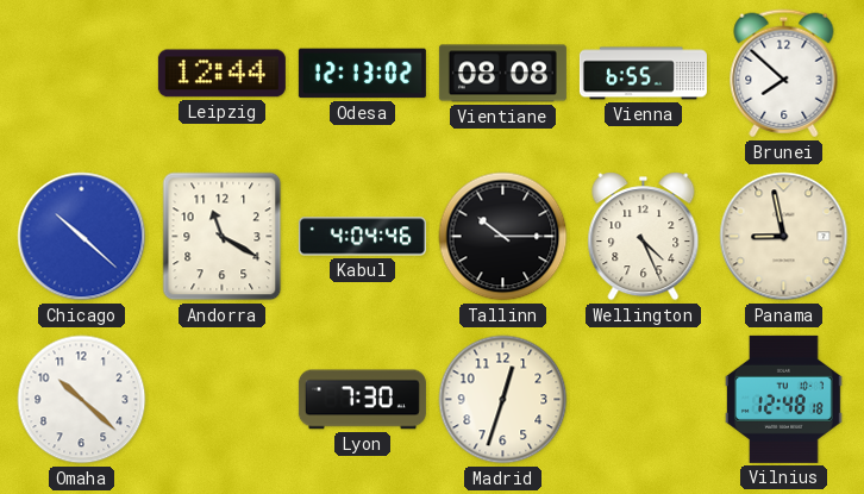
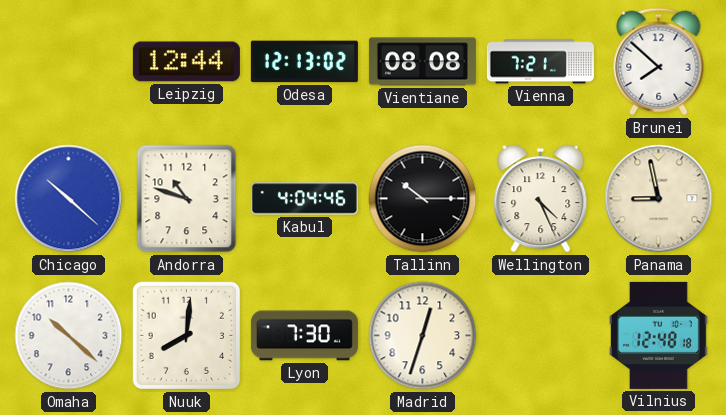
Vienna: 6:55 -> 7:21
Andorra: 11:20 -> 10:48
Nuuk: none -> 8:01
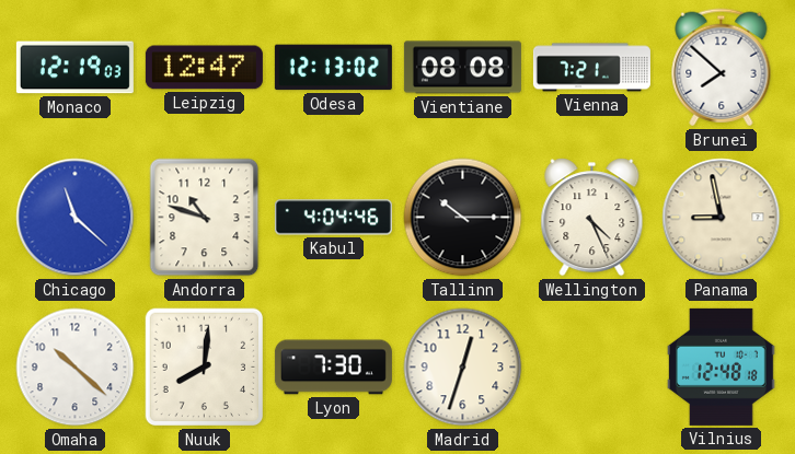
Monaco: none -> 12:19
Leipzig: 12:44 -> 12:47
Chicago: 10:22 -> 11:22
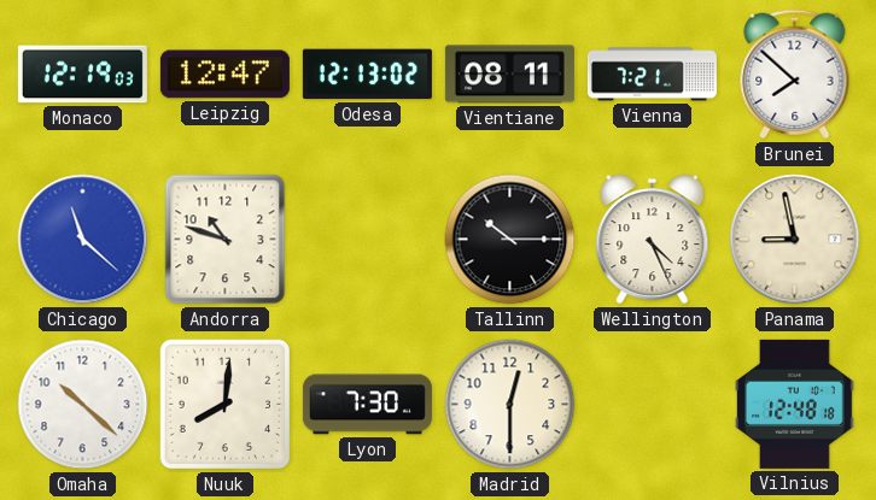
Vientiane: 08:08 -> 08:11
Kabul: 4:04 -> none
Madrid: 12:33 -> 12:30
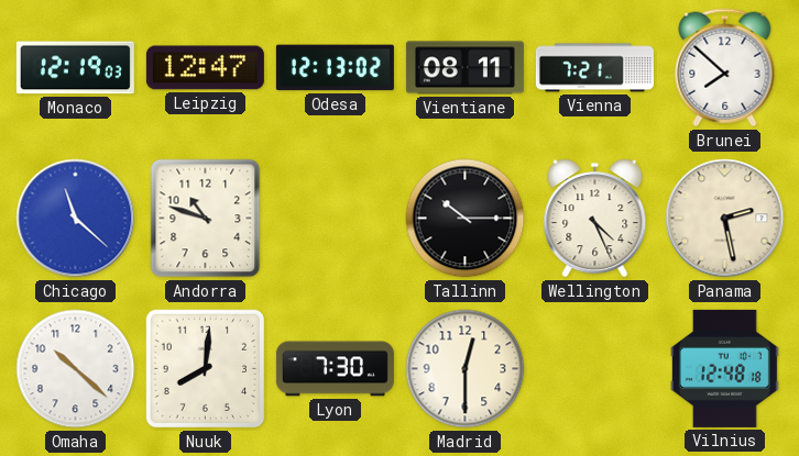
Panama: 8:58 -> 2:28
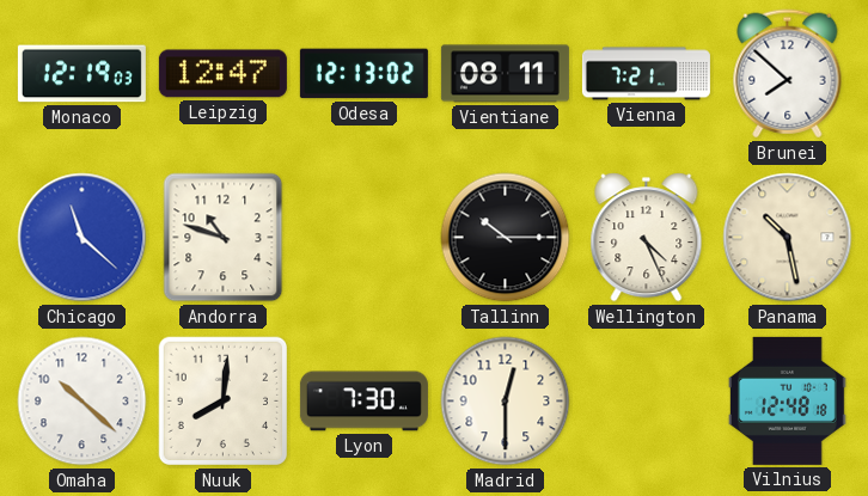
Panama: 2:28 -> 10:28
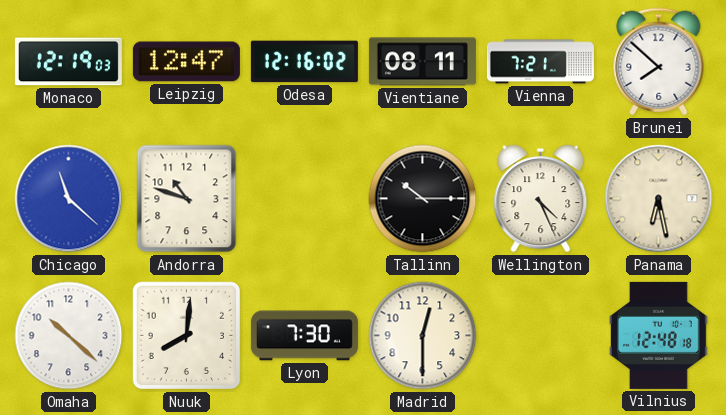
Odesa: 12:13 -> 12:16
Panama: 10:28 -> 6:28
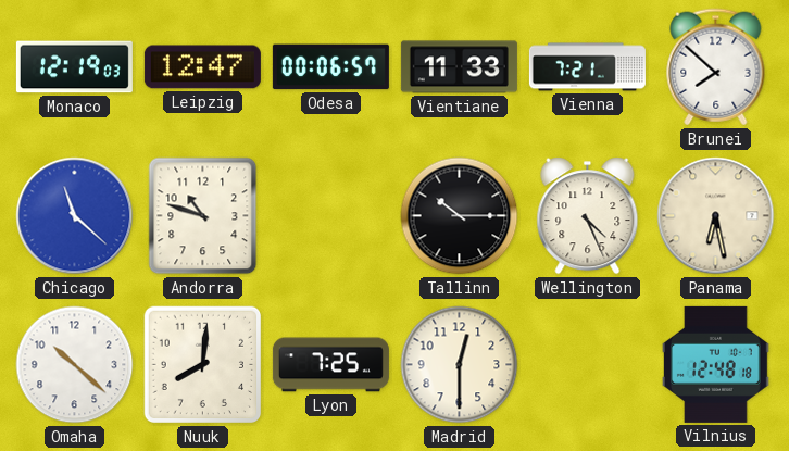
Odesa: 12:16 -> 00:06
Vientiane: 08:11 -> 11:33
Lyon: 7:30 -> 7:25
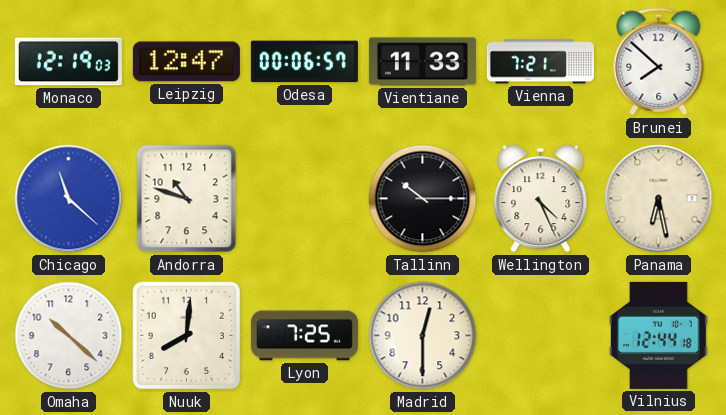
Vilnius: 12:48 -> 12:44
